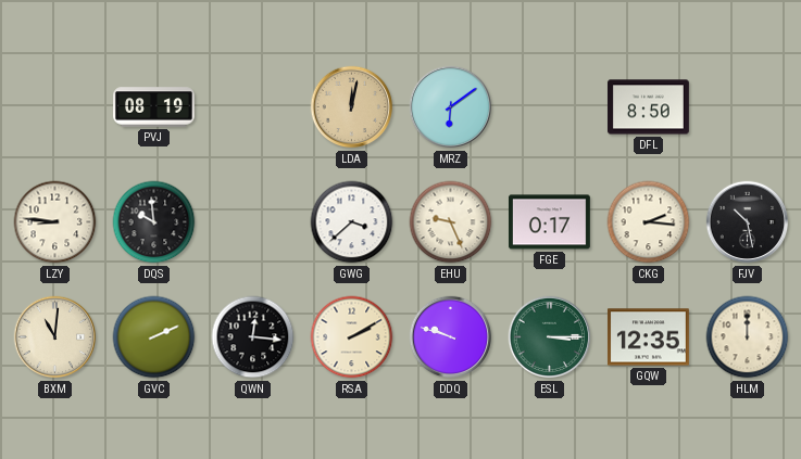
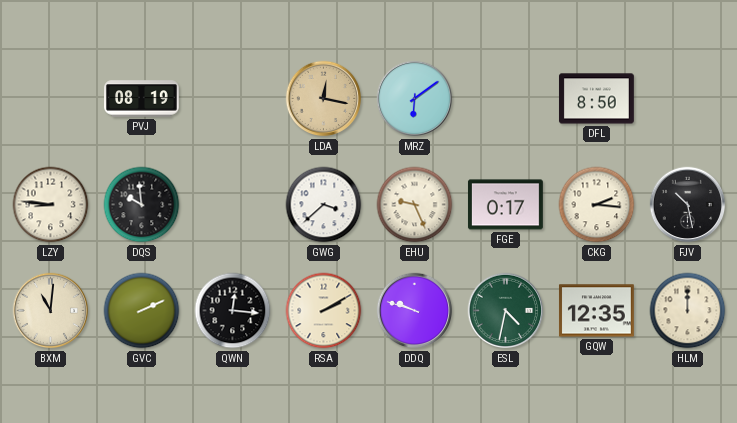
LDA: 12:02 -> 12:17
ESL: 3:15 -> 4:32
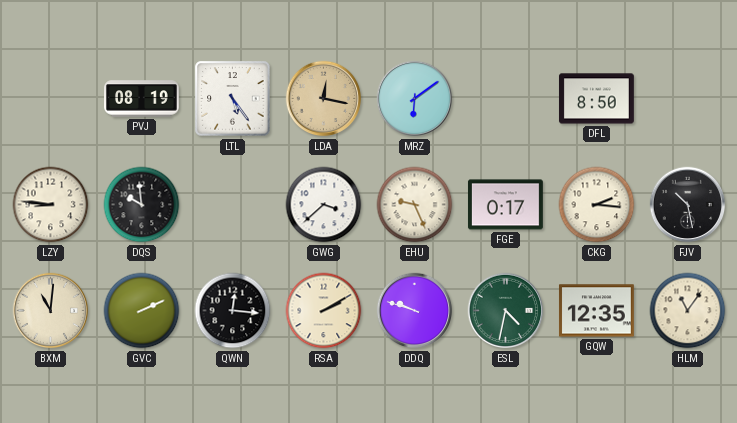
LTL: none -> 5:24
HLM: 12:00 -> 11:06
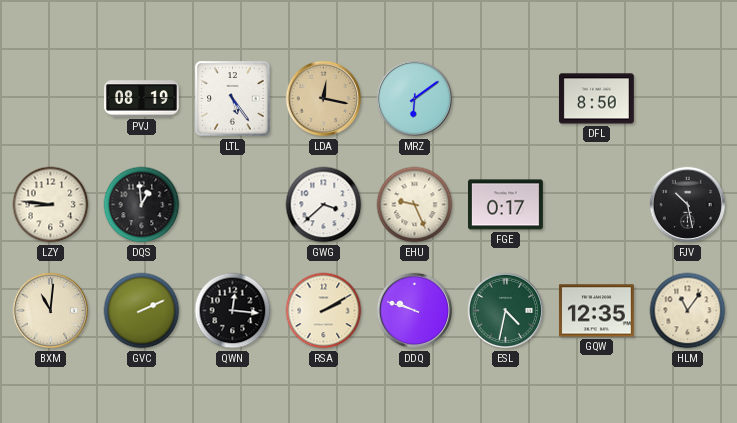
DQS: 9:59 -> 12:59
CKG: 2:16 -> none
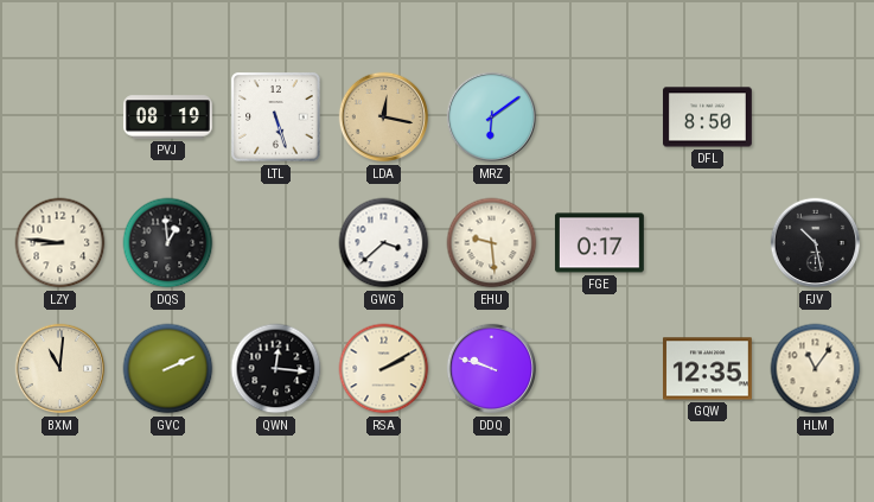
LTL: 5:24 -> 5:27
EHU: 9:26 -> 9:29
ESL: 4:32 -> none
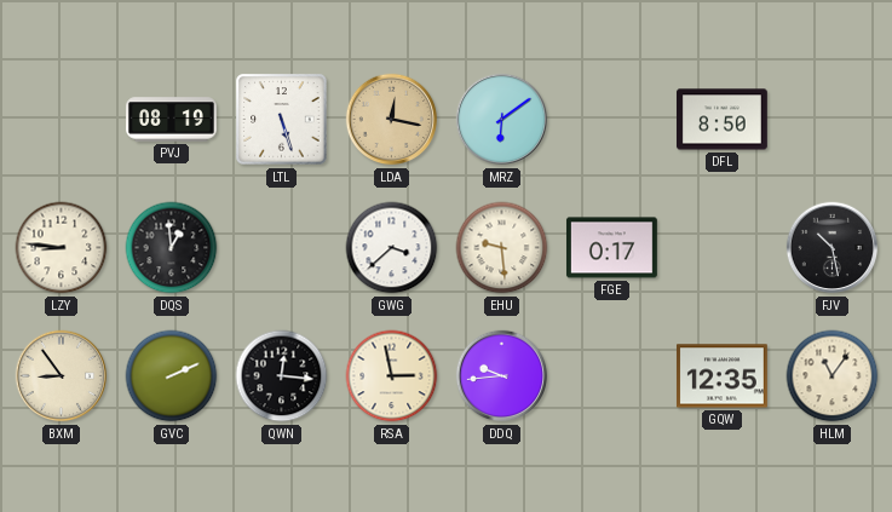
BXM: 11:01 -> 8:54
RSA: 2:10 -> 2:58
DDQ: 9:48 -> 9:44
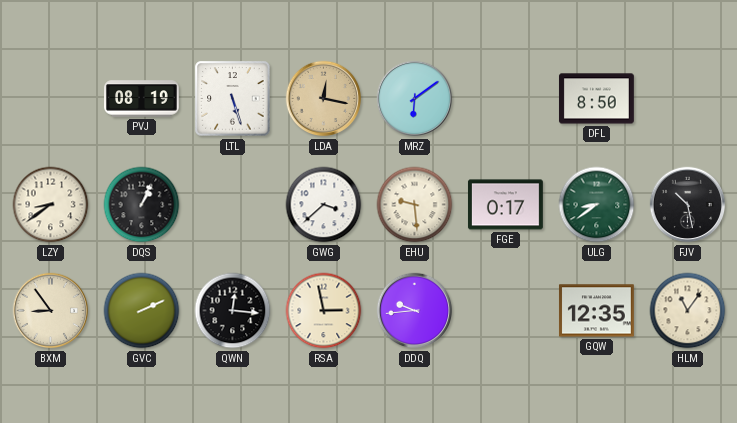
LZY: 8:46 -> 8:39
DQS: 12:59 -> 1:04
ULG: none -> 8:39
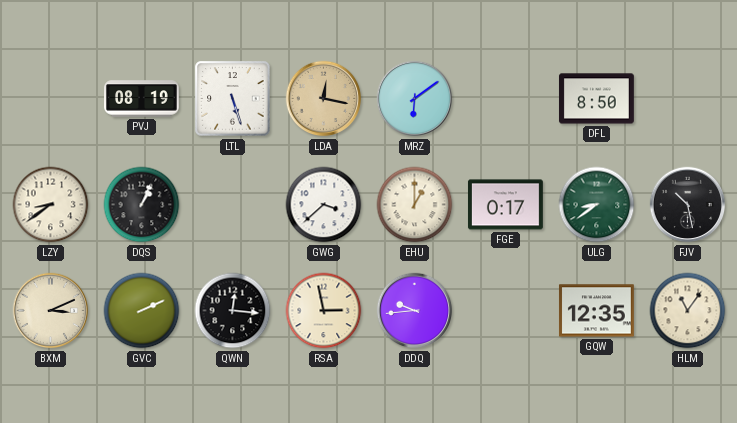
EHU: 9:29 -> 1:00
BXM: 8:54 -> 3:11
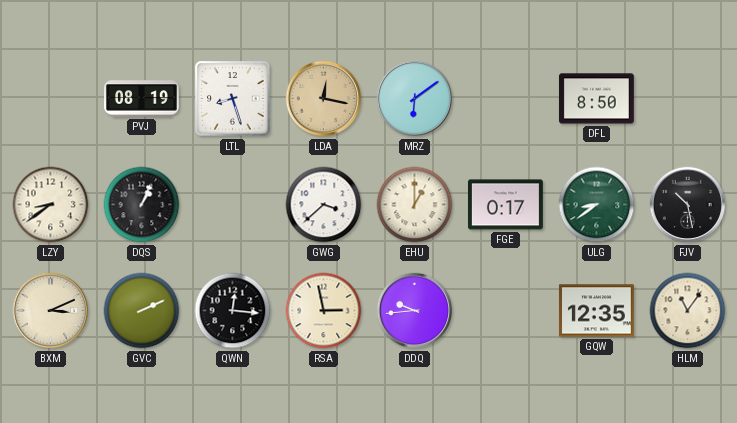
LTL: 5:27 -> 8:27
